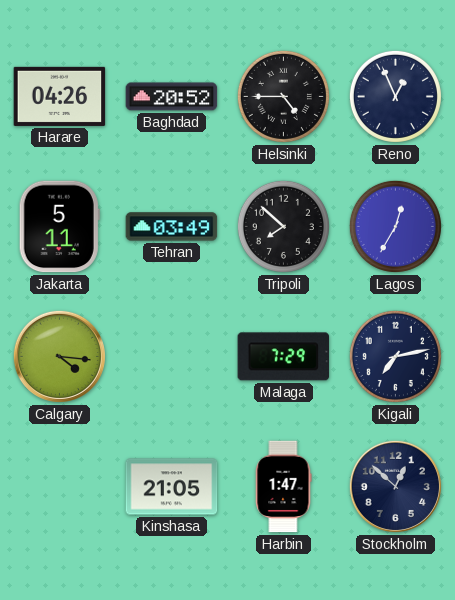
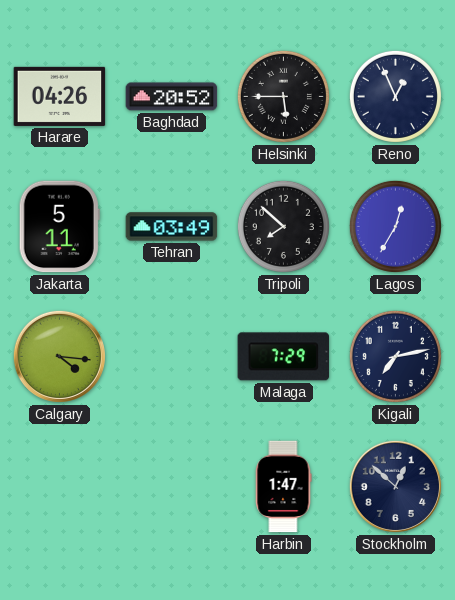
Helsinki: 4:45 -> 5:45
Kinshasa: 21:05 -> none
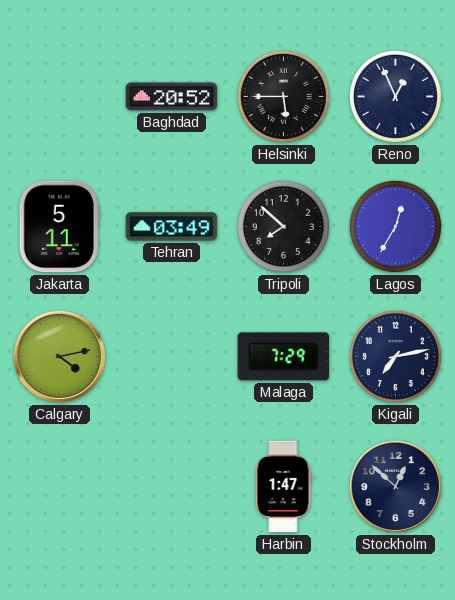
Harare: 04:26 -> none
Calgary: 4:16 -> 4:13
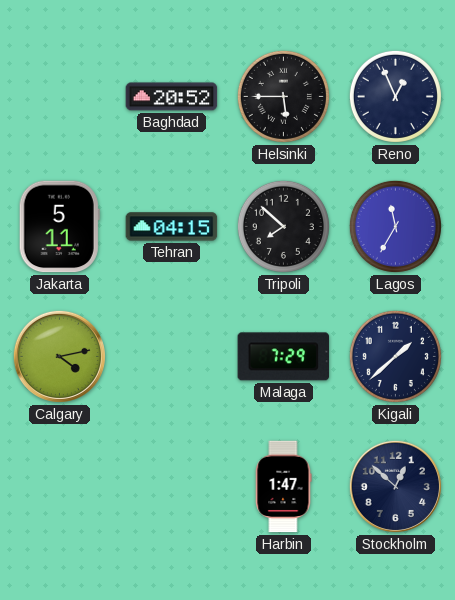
Tehran: 03:49 -> 04:15
Lagos: 12:35 -> 11:35
Kigali: 7:13 -> 1:38
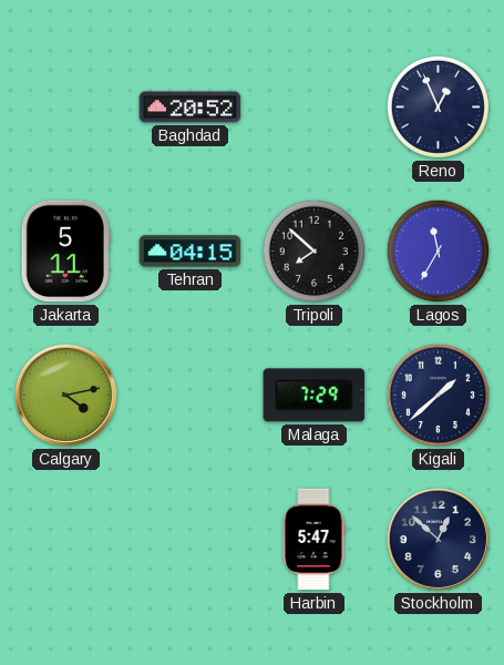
Helsinki: 5:45 -> none
Harbin: 1:47 -> 5:47
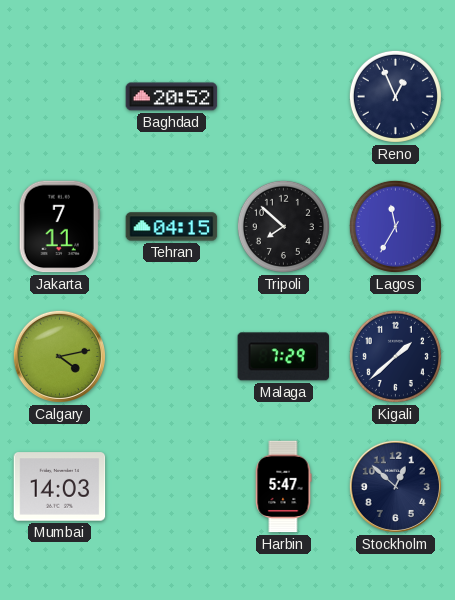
Jakarta: 5:11 -> 7:11
Mumbai: none -> 14:03
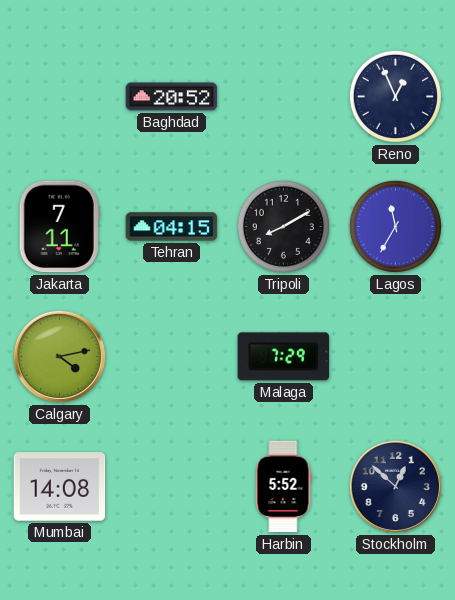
Tripoli: 7:52 -> 8:10
Kigali: 1:38 -> none
Mumbai: 14:03 -> 14:08
Harbin: 5:47 -> 5:52
